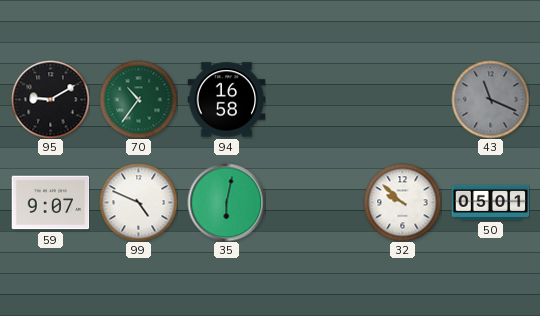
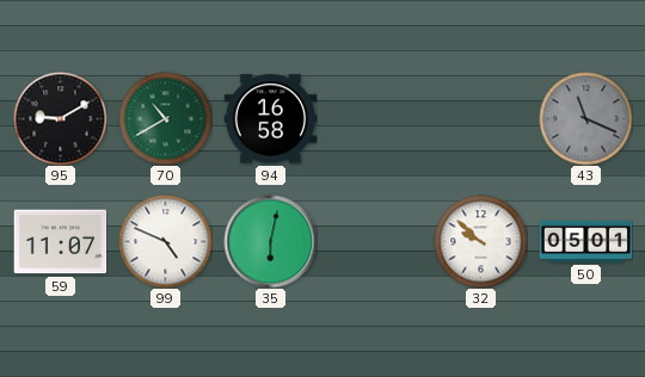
70: 10:36 -> 10:40
59: 9:07 -> 11:07
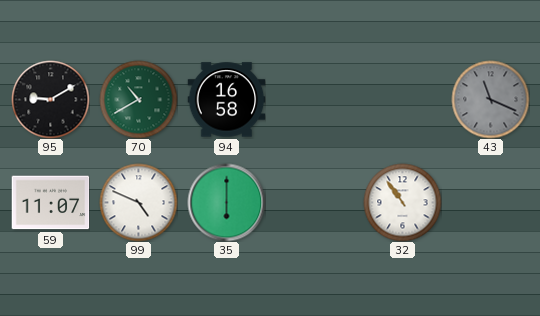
35: 6:02 -> 6:00
32: 9:52 -> 10:54
50: 05:01 -> none
